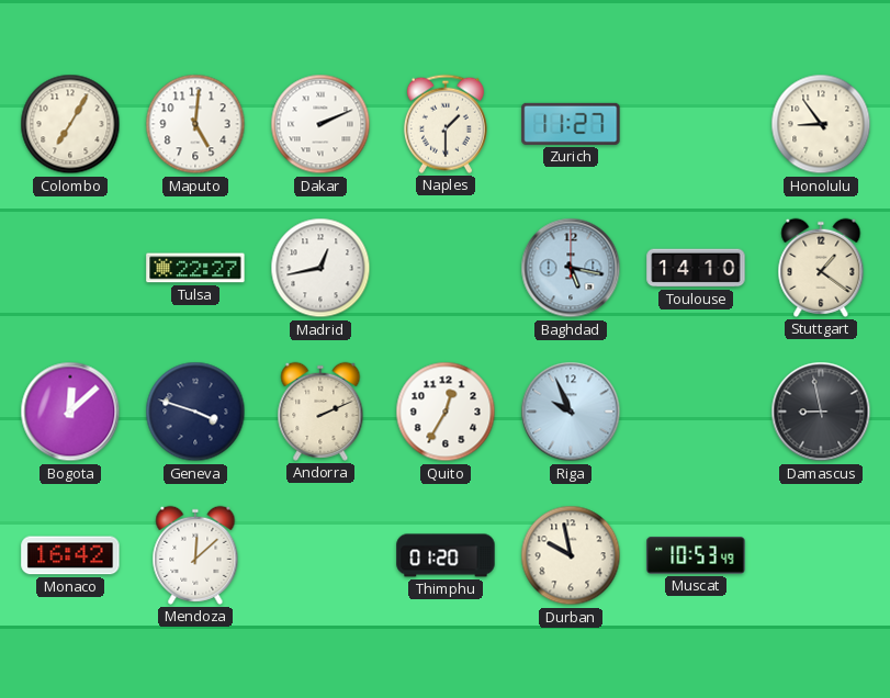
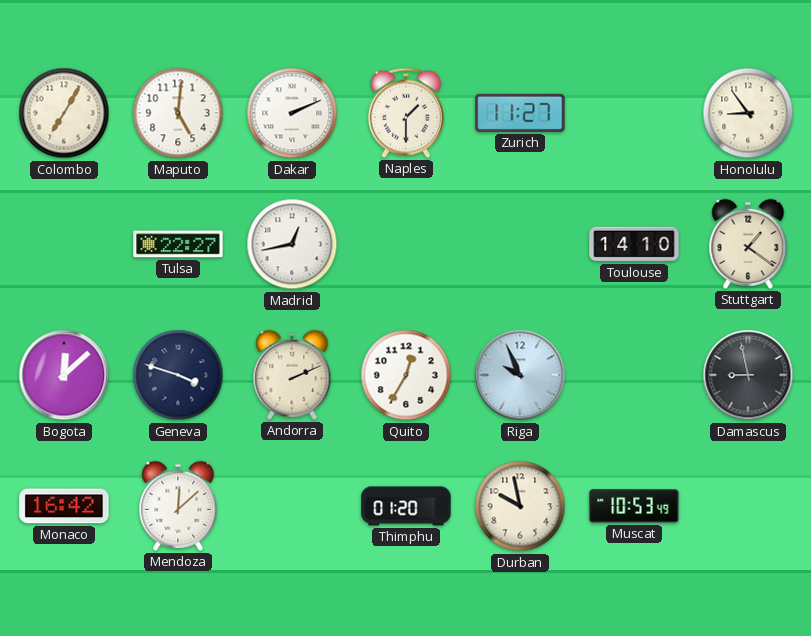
Baghdad: 5:17 -> none
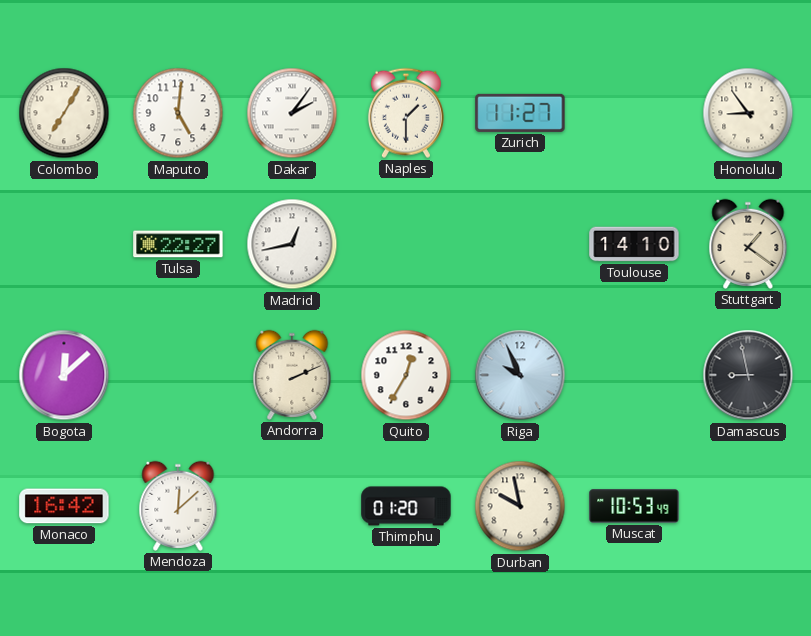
Dakar: 2:11 -> 2:06
Geneva: 3:48 -> none
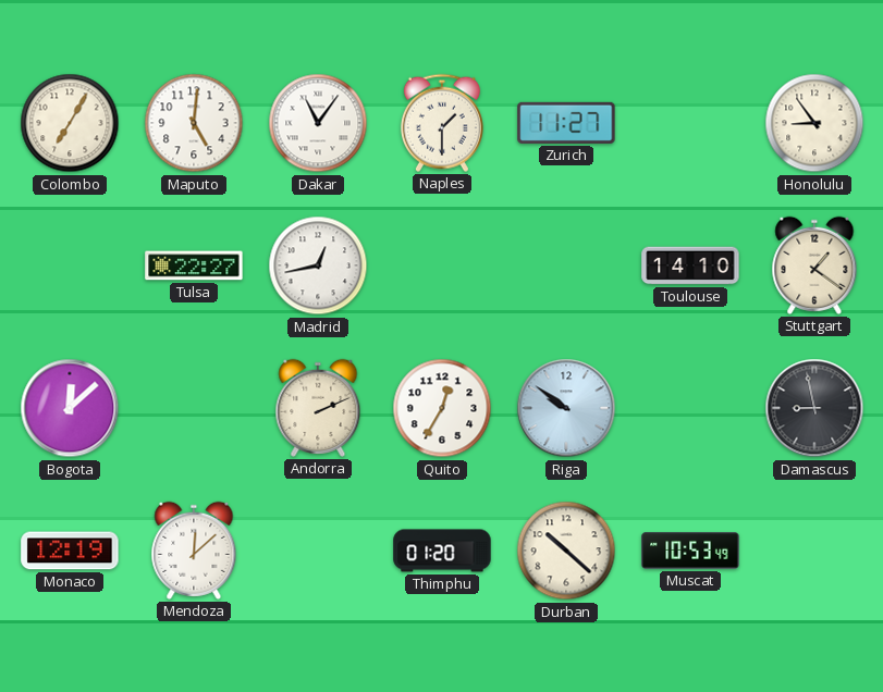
Dakar: 2:06 -> 11:06
Riga: 9:56 -> 9:51
Monaco: 16:42 -> 12:19
Durban: 9:58 -> 10:22
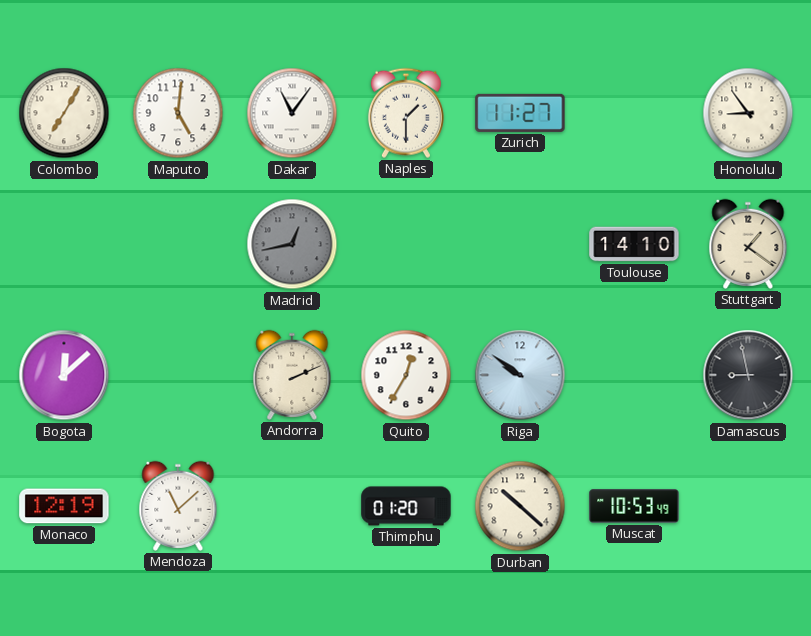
Tulsa: 22:27 -> none
Madrid dial: white -> grey
Mendoza: 12:08 -> 11:08
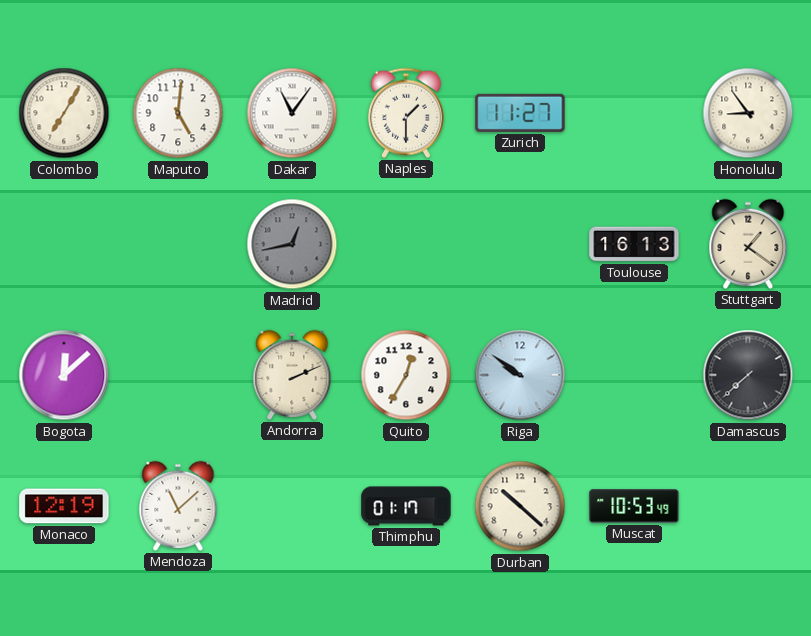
Toulouse: 14:10 -> 16:13
Damascus: 8:58 -> 7:38
Thimphu: 01:20 -> 01:17
